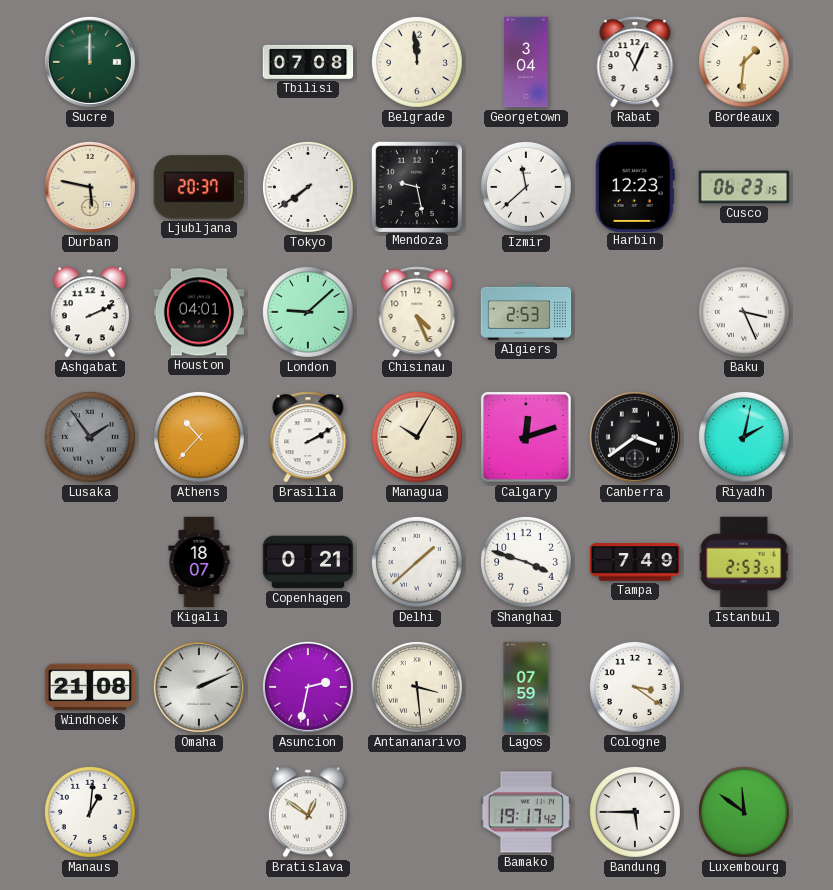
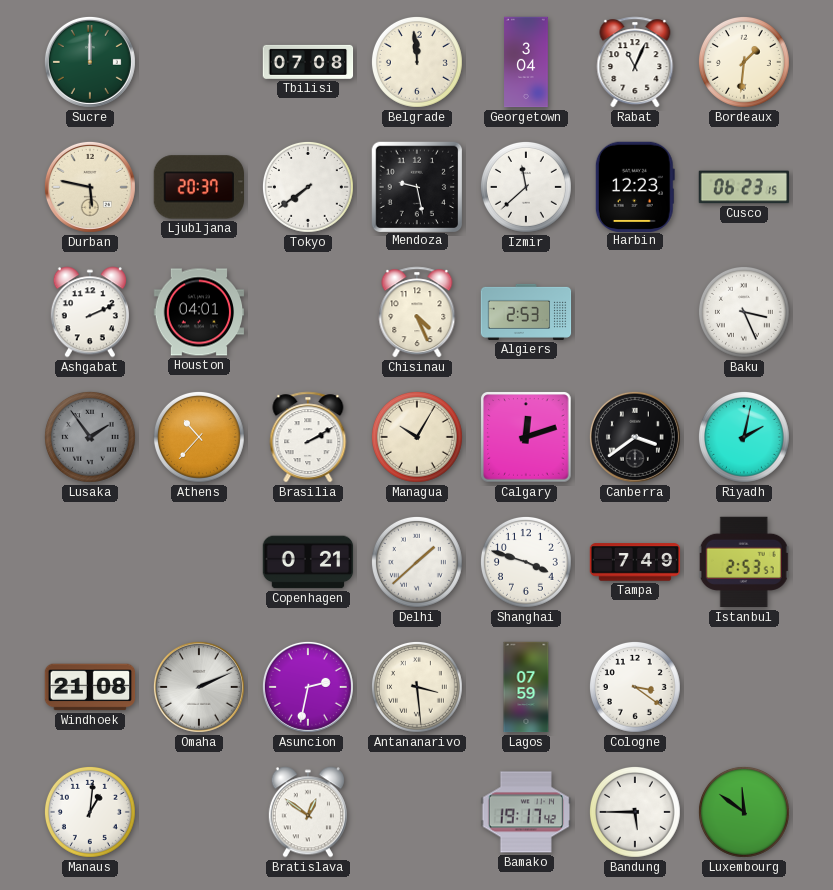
London: 9:08 -> none
Kigali: 18:07 -> none
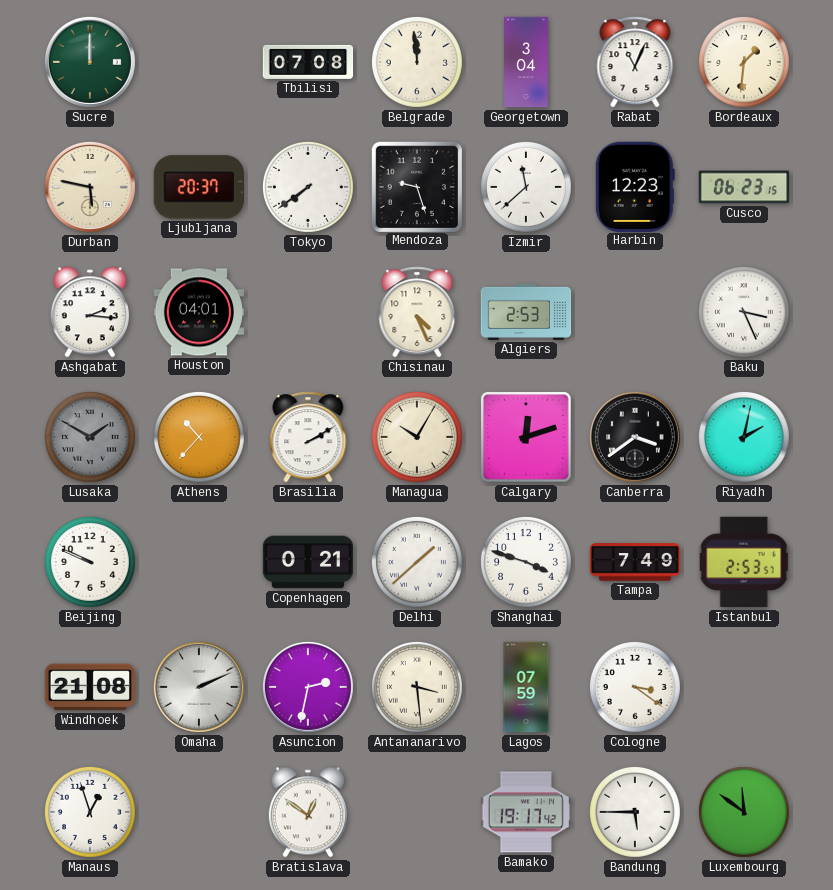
Mendoza: 9:28 -> 9:27
Ashgabat: 2:11 -> 2:16
Lusaka: 1:54 -> 1:50
Beijing: none -> 9:49
Manaus: 1:01 -> 12:57
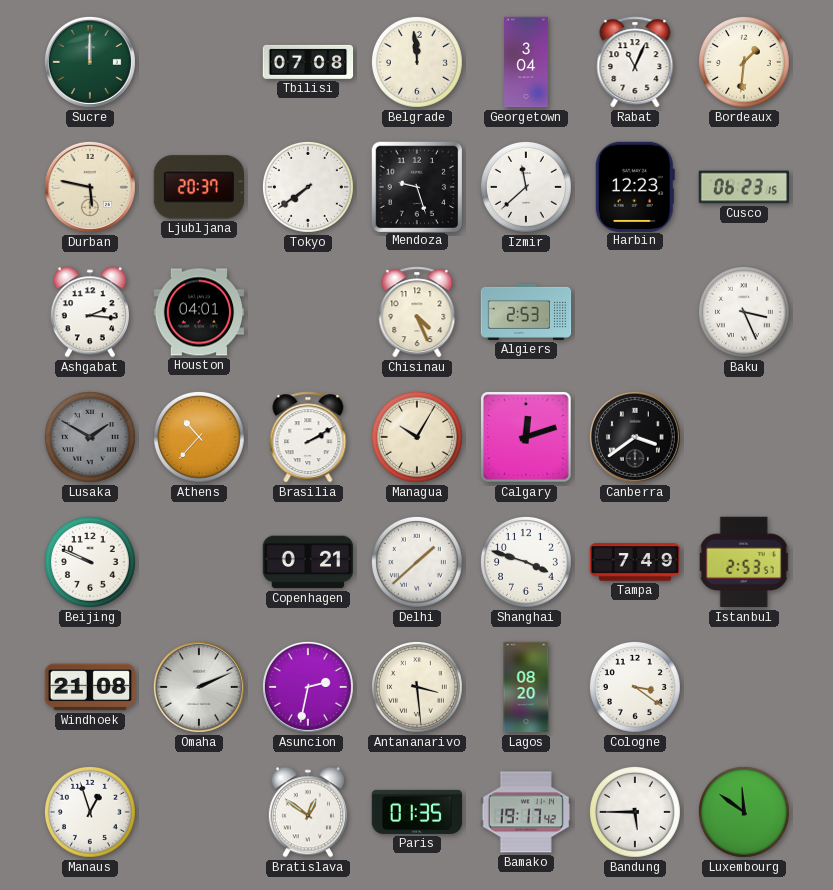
Riyadh: 2:02 -> none
Lagos: 07:59 -> 08:20
Paris: none -> 01:35
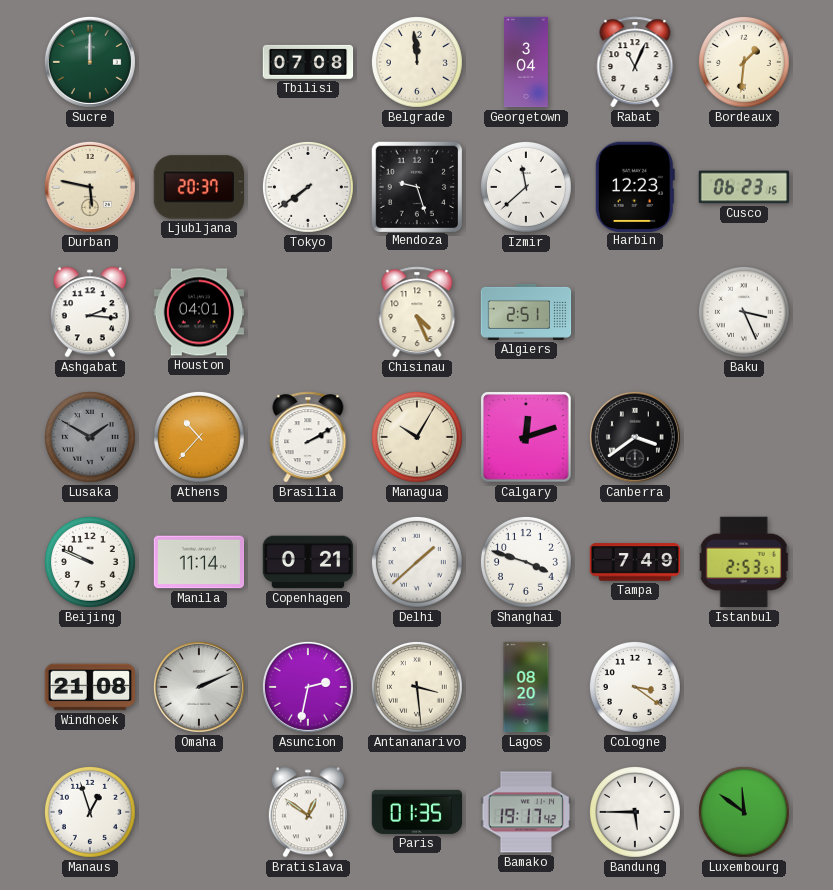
Algiers: 2:53 -> 2:51
Manila: none -> 11:14
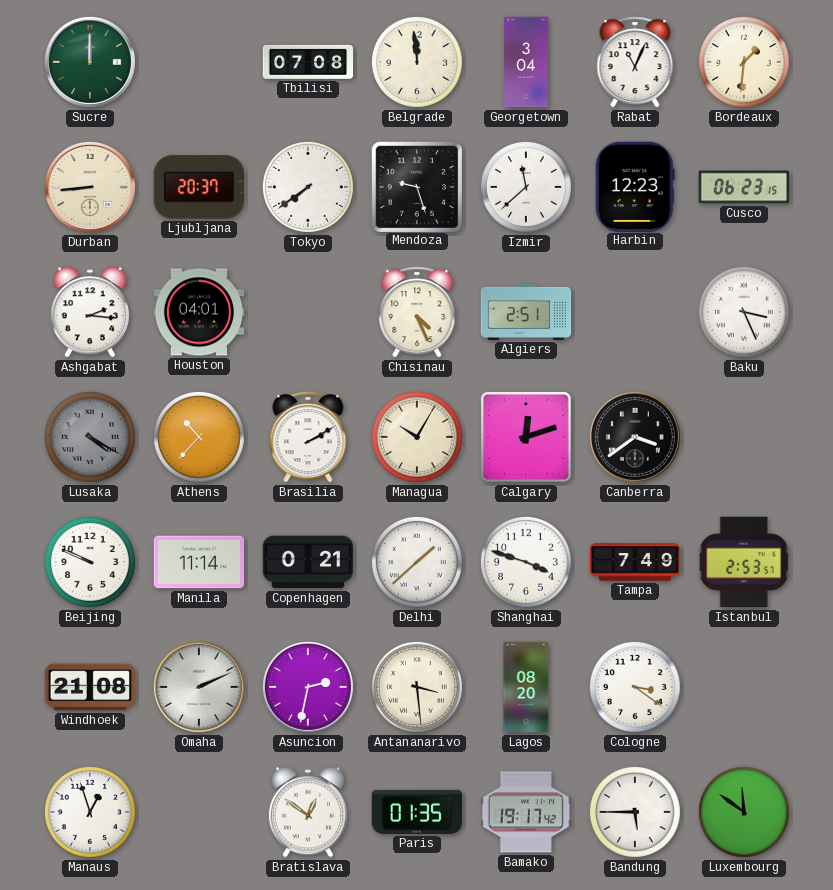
Durban: 5:47 -> 8:44
Lusaka: 1:50 -> 4:20
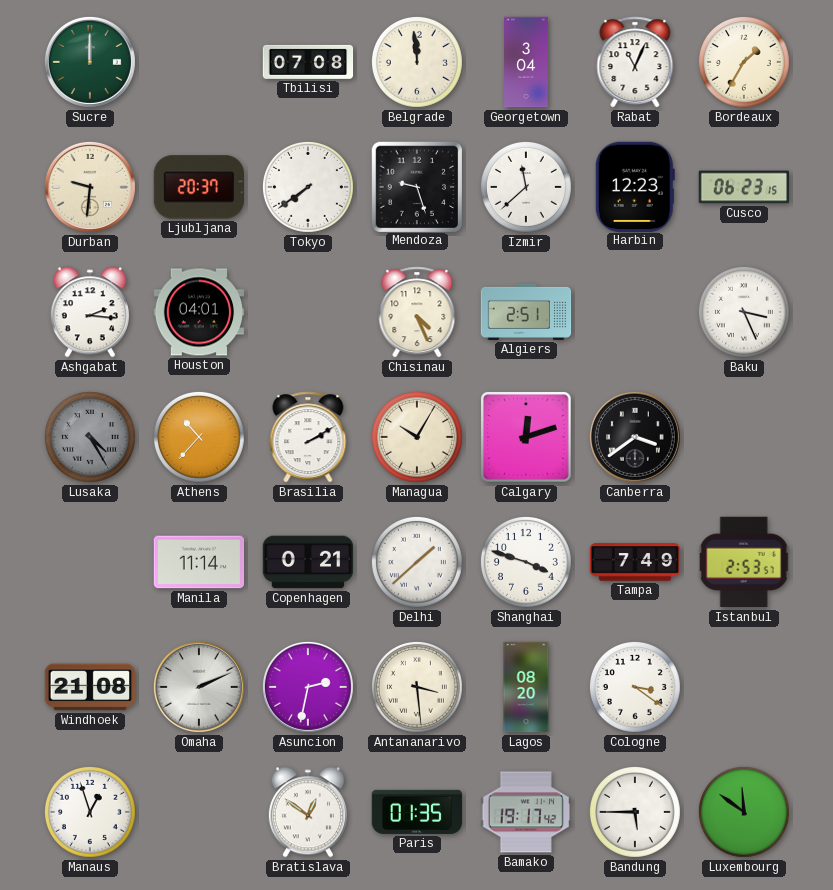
Bordeaux: 1:31 -> 1:35
Durban: 8:44 -> 9:31
Lusaka: 4:20 -> 4:25
Beijing: 9:49 -> none
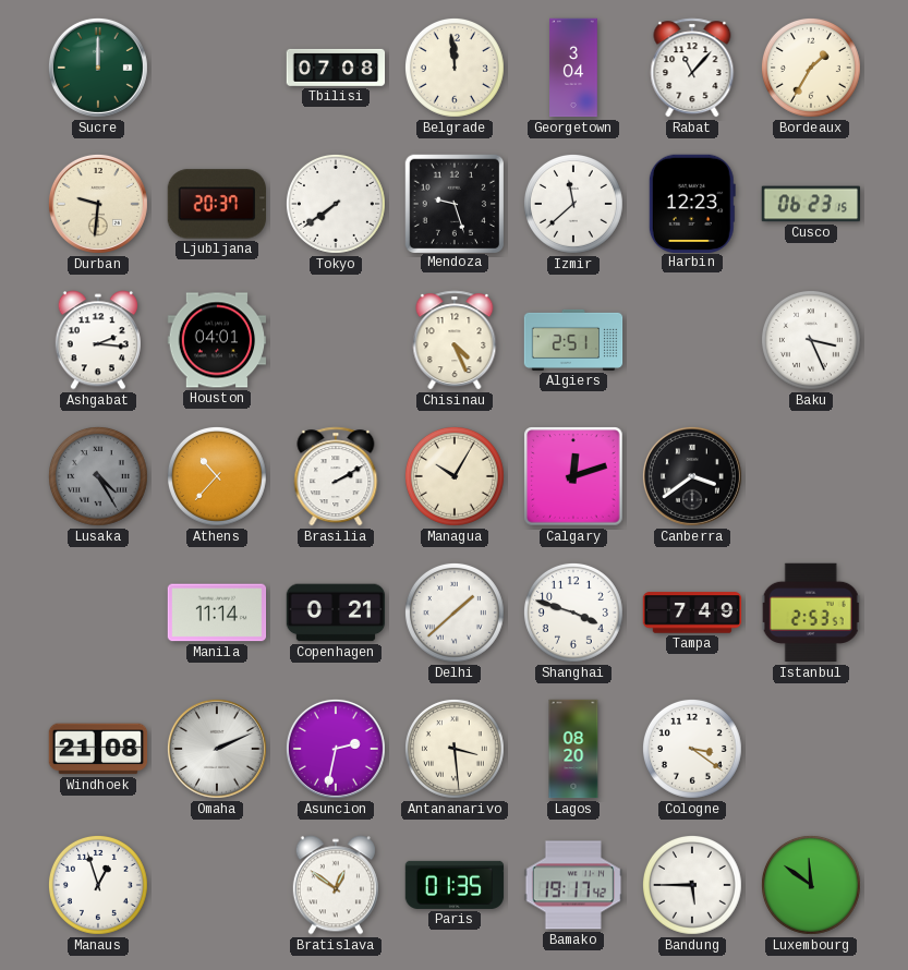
Rabat: 11:04 -> 11:07
